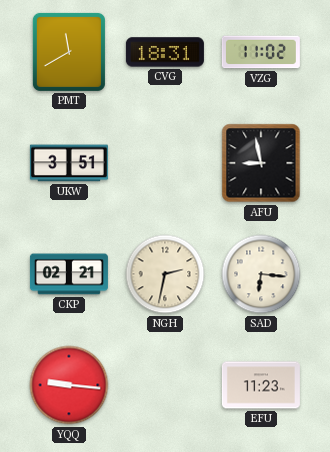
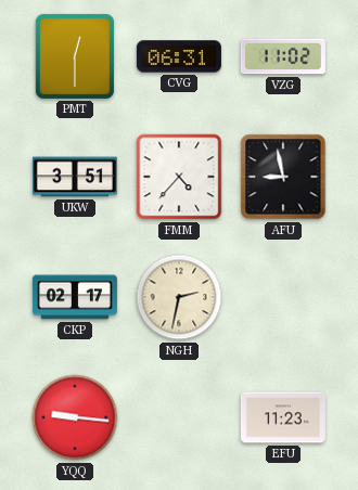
PMT: 11:40 -> 12:30
CVG: 18:31 -> 06:31
FMM: none -> 4:37
CKP: 02:21 -> 02:17
SAD: 6:16 -> none
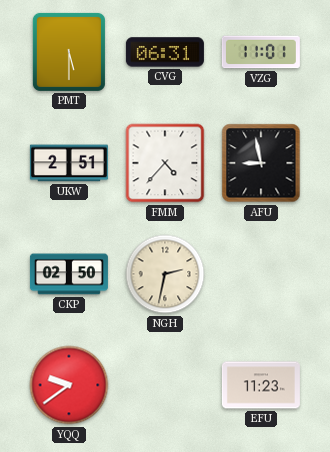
PMT: 12:30 -> 5:30
VZG: 11:02 -> 11:01
UKW: 3:51 -> 2:51
CKP: 02:17 -> 02:50
YQQ: 9:16 -> 9:39
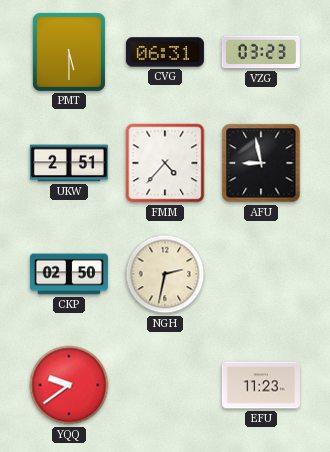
VZG: 11:01 -> 03:23
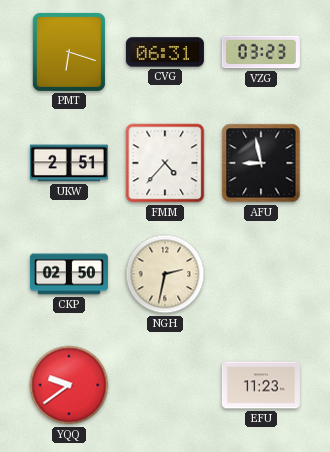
PMT: 5:30 -> 6:18
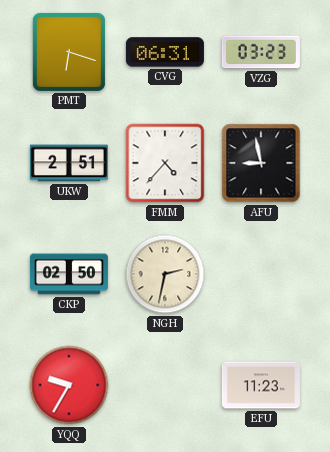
YQQ: 9:39 -> 9:35
